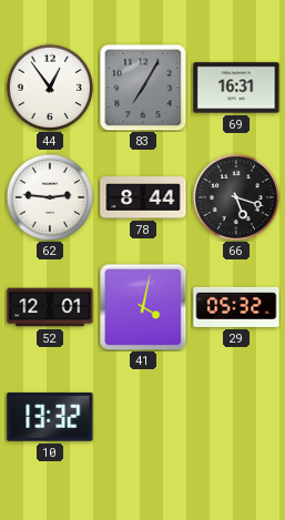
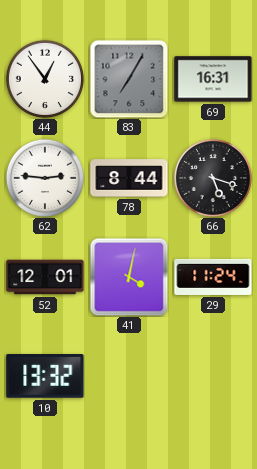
29: 05:32 -> 11:24
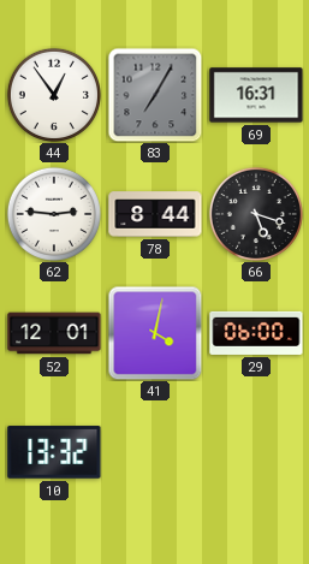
29: 11:24 -> 06:00
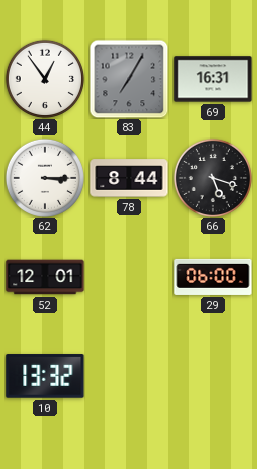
62: 2:46 -> 3:15
41: 4:02 -> none
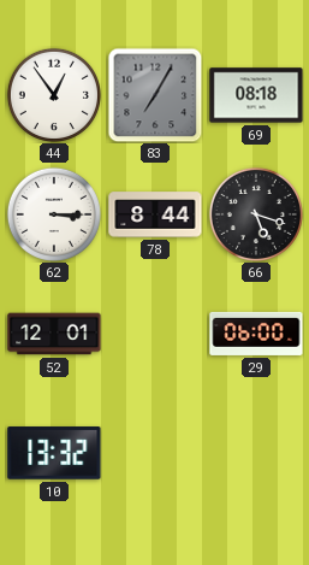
69: 16:31 -> 08:18
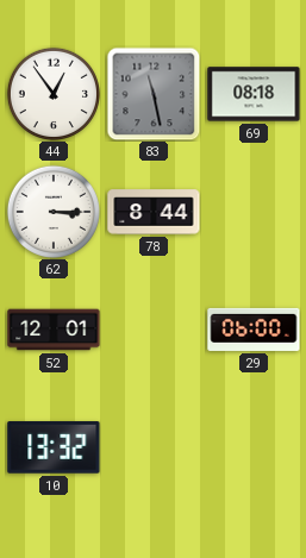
83: 7:05 -> 11:28
66: 5:18 -> none
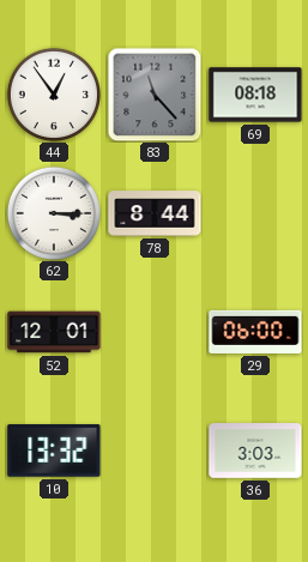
83: 11:28 -> 11:23
36: none -> 3:03
